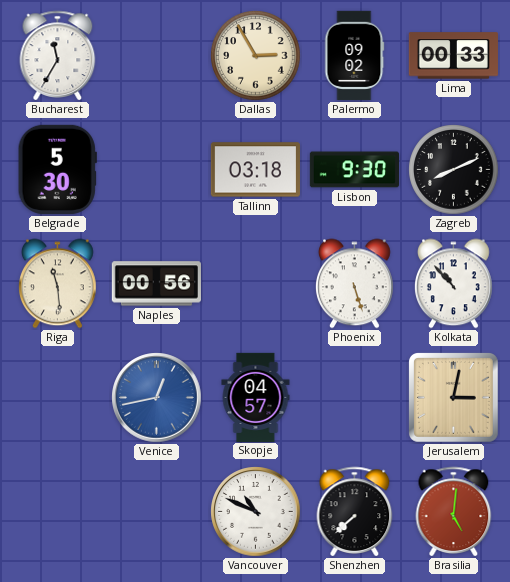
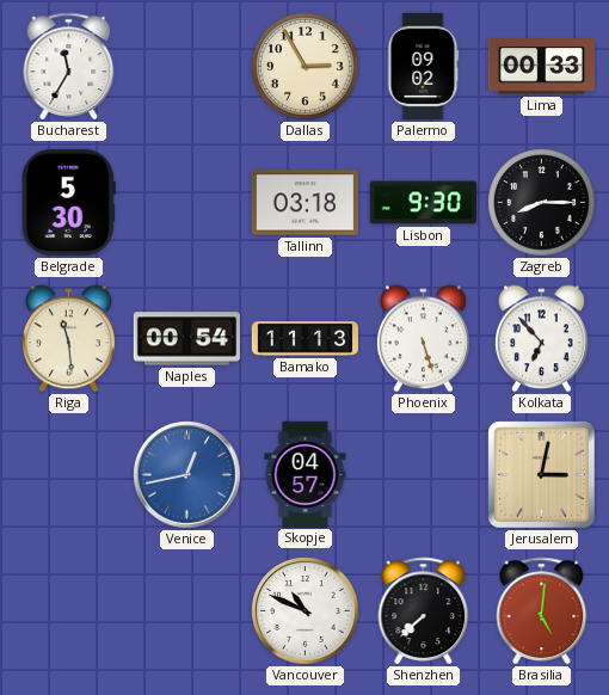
Zagreb: 8:11 -> 8:15
Naples: 00:56 -> 00:54
Bamako: none -> 11:13
Kolkata: 10:53 -> 6:53
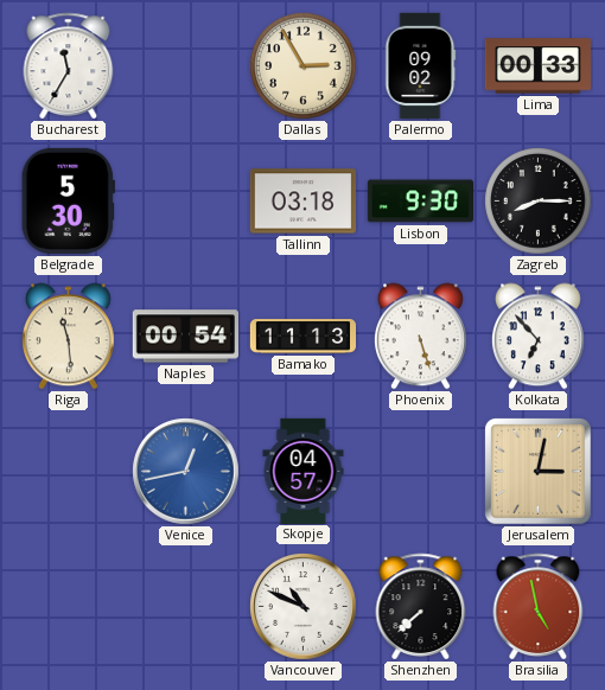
Brasilia: 5:01 -> 4:58
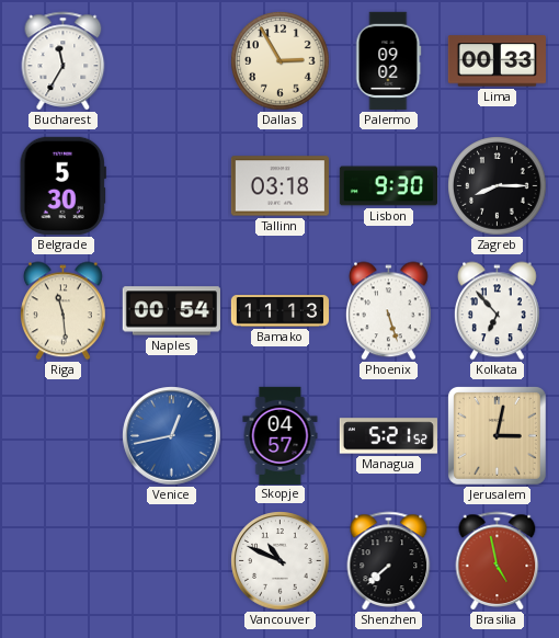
Managua: none -> 5:21
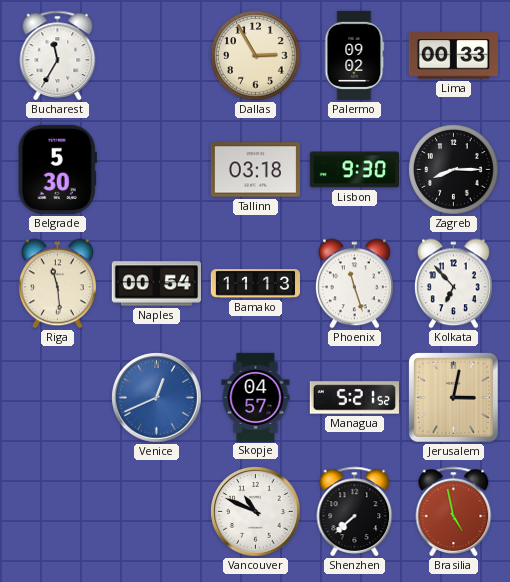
Phoenix: 5:27 -> 11:27
Venice: 12:43 -> 12:41
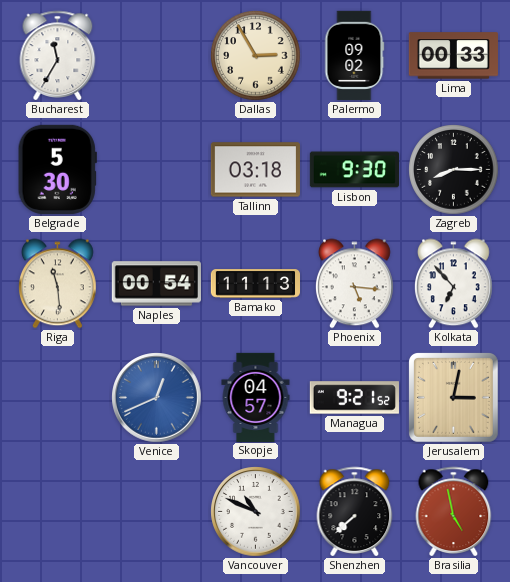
Phoenix: 11:27 -> 5:16
Managua: 5:21 -> 9:21
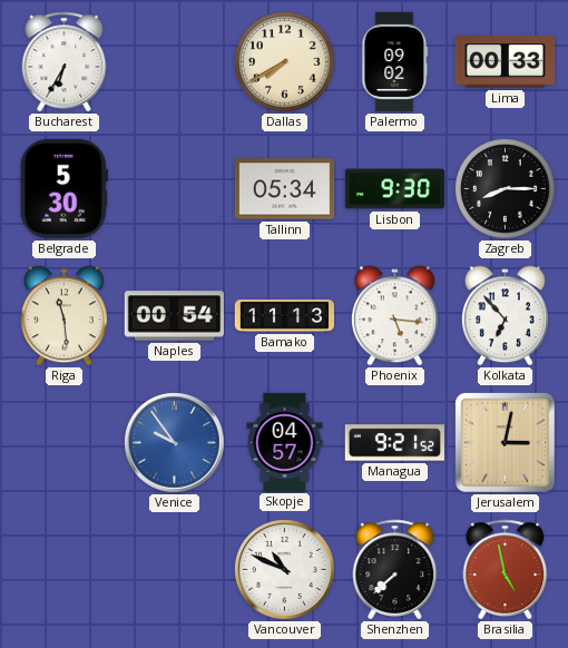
Bucharest: 11:35 -> 6:35
Dallas: 2:55 -> 7:40
Tallinn: 03:18 -> 05:34
Venice: 12:41 -> 9:54
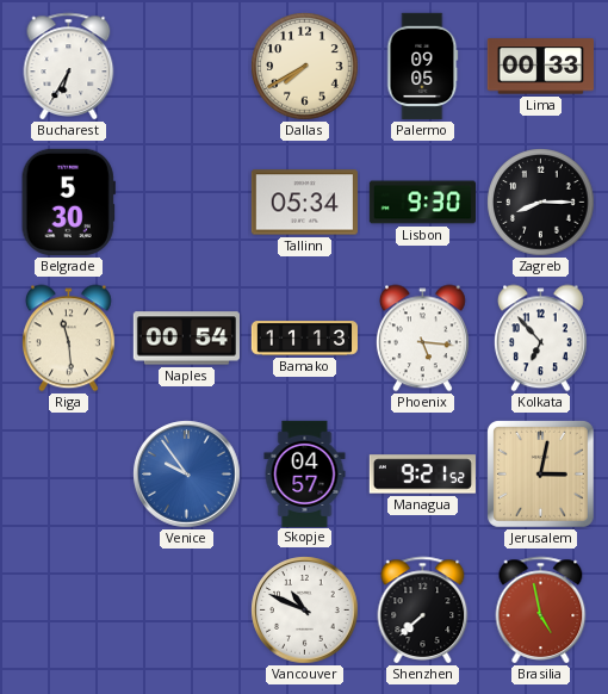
Palermo: 09:02 -> 09:05
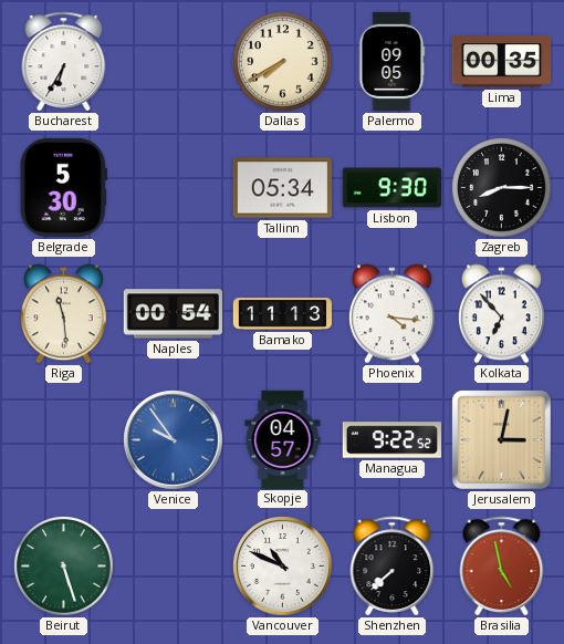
Lima: 00:33 -> 00:35
Phoenix: 5:16 -> 4:16
Managua: 9:21 -> 9:22
Beirut: none -> 5:27
